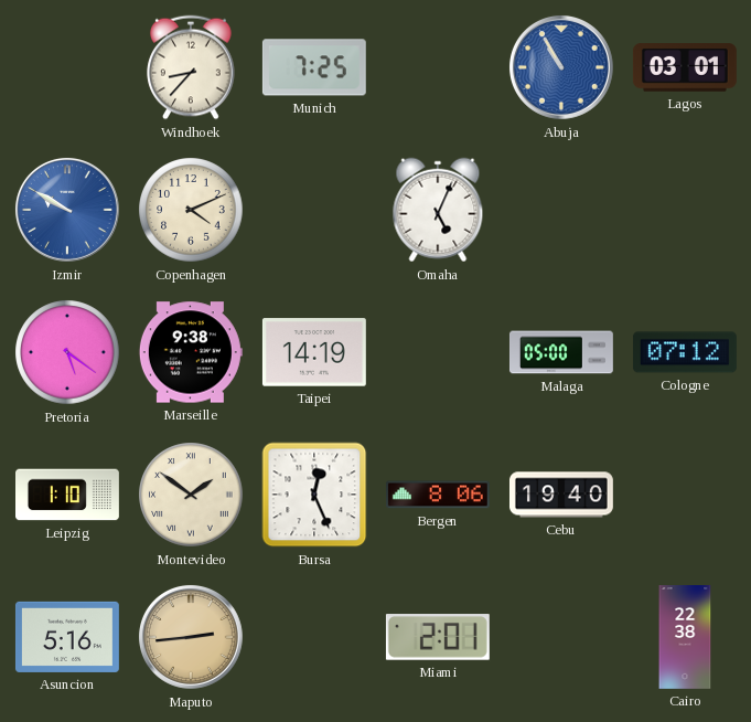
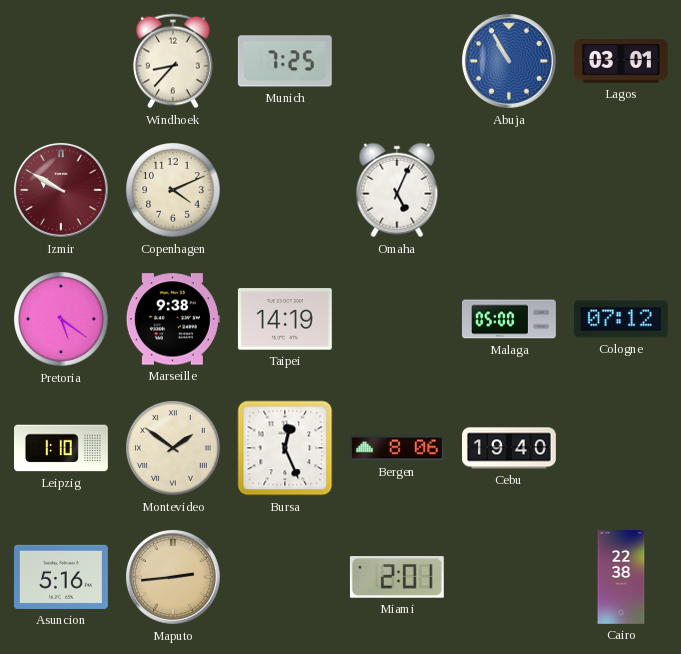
Izmir dial: blue -> burgundy
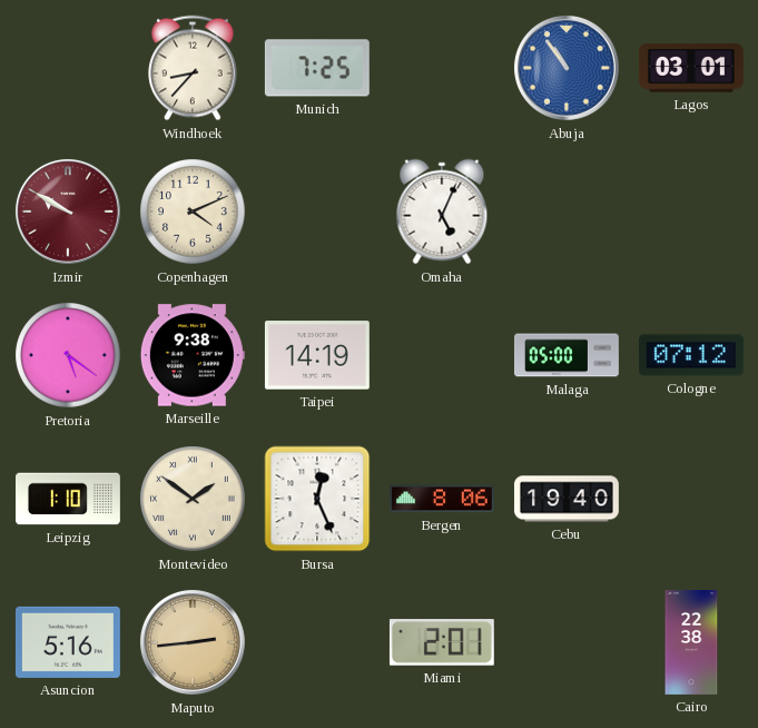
Abuja: 10:55 -> 10:54
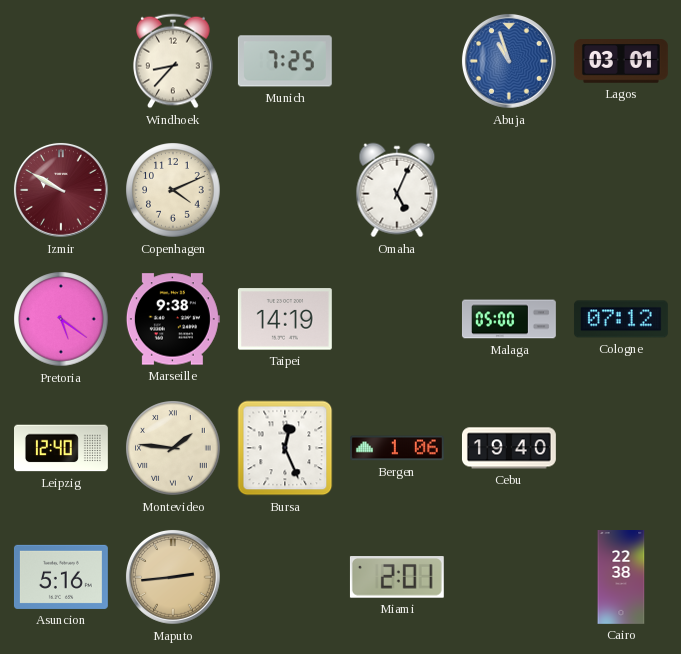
Abuja: 10:54 -> 10:57
Leipzig: 1:10 -> 12:40
Montevideo: 1:51 -> 1:46
Bergen: 8:06 -> 1:06
